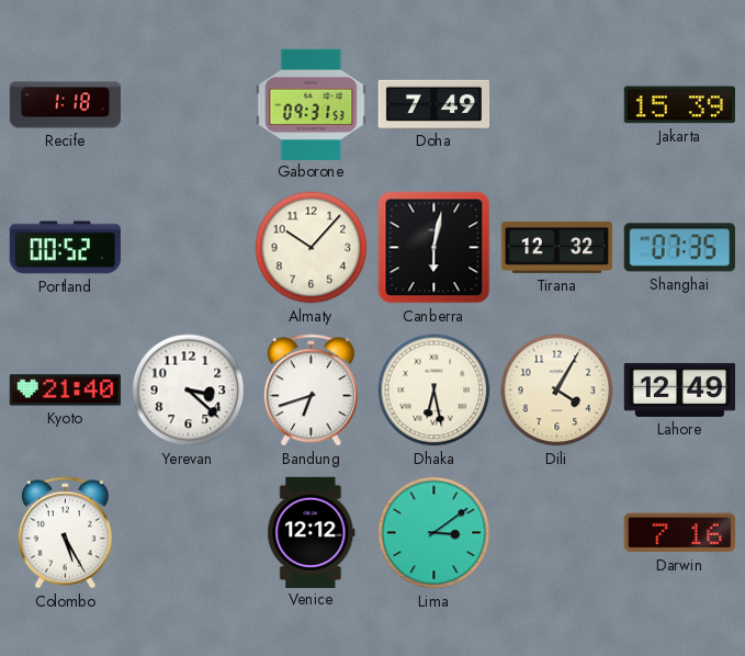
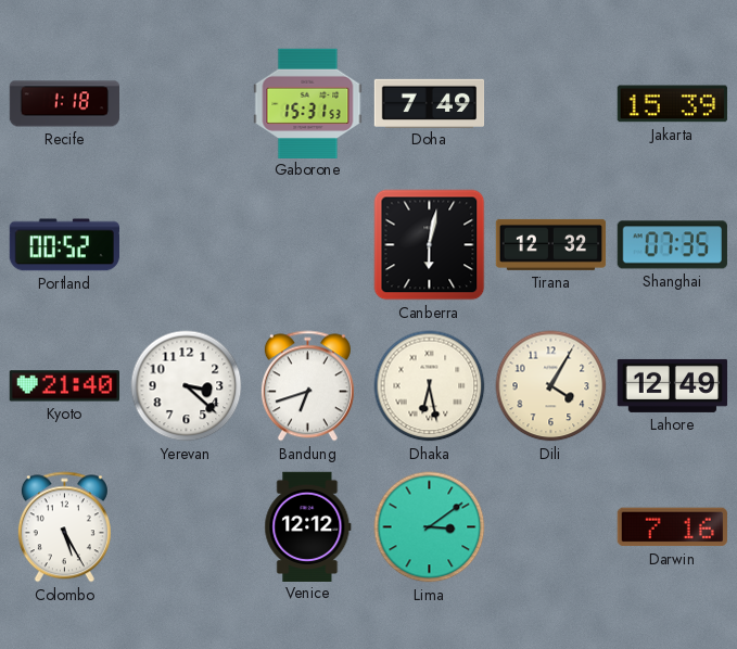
Gaborone: 09:31 -> 15:31
Almaty: 10:07 -> none
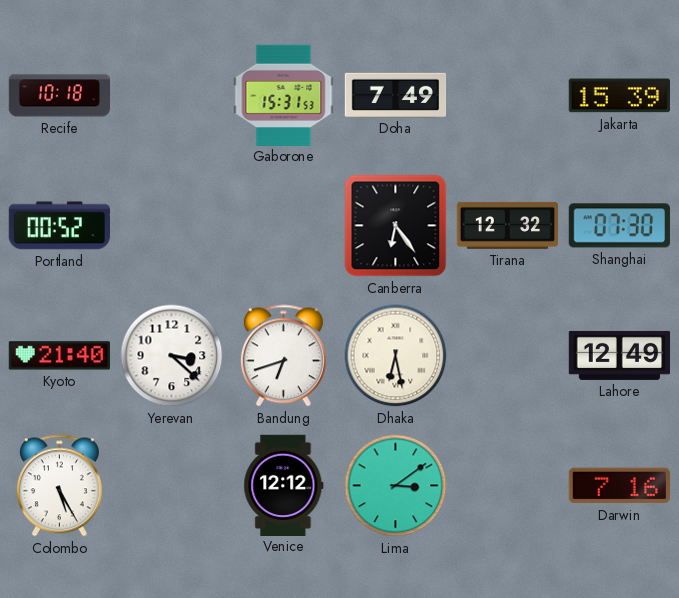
Recife: 1:18 -> 10:18
Canberra: 6:02 -> 6:24
Shanghai: 07:35 -> 07:30
Dili: 4:05 -> none
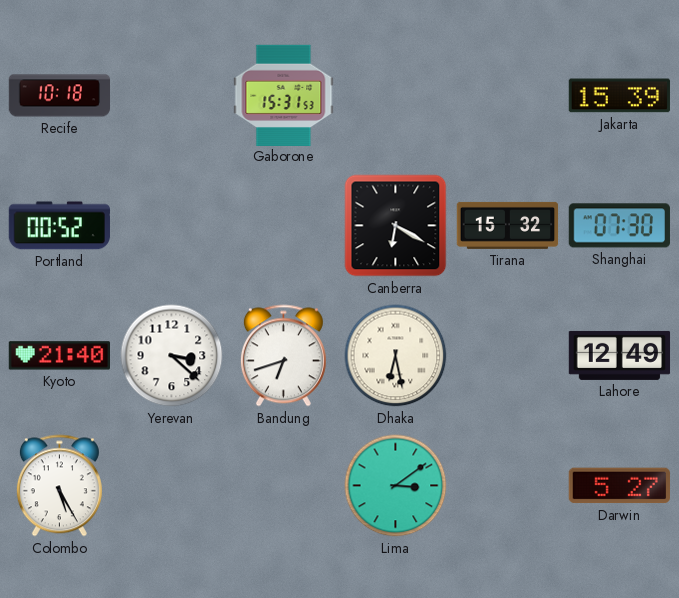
Doha: 7:49 -> none
Canberra: 6:24 -> 6:20
Tirana: 12:32 -> 15:32
Venice: 12:12 -> none
Darwin: 7:16 -> 5:27
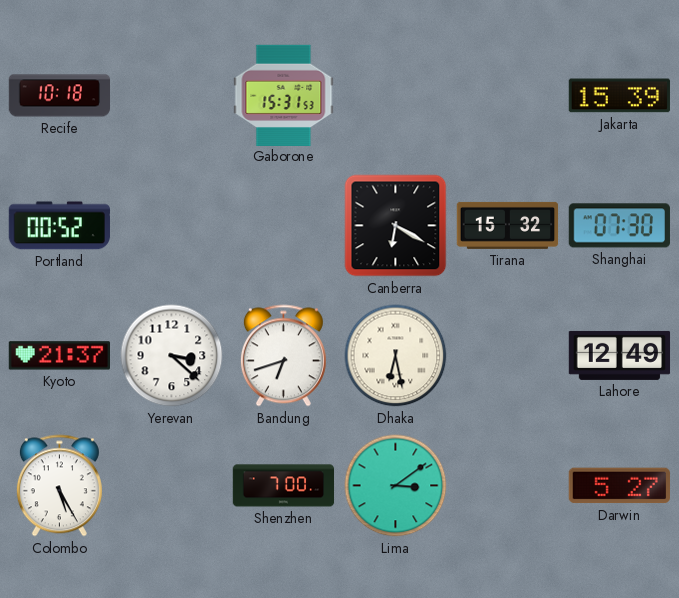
Kyoto: 21:40 -> 21:37
Shenzhen: none -> 7:00
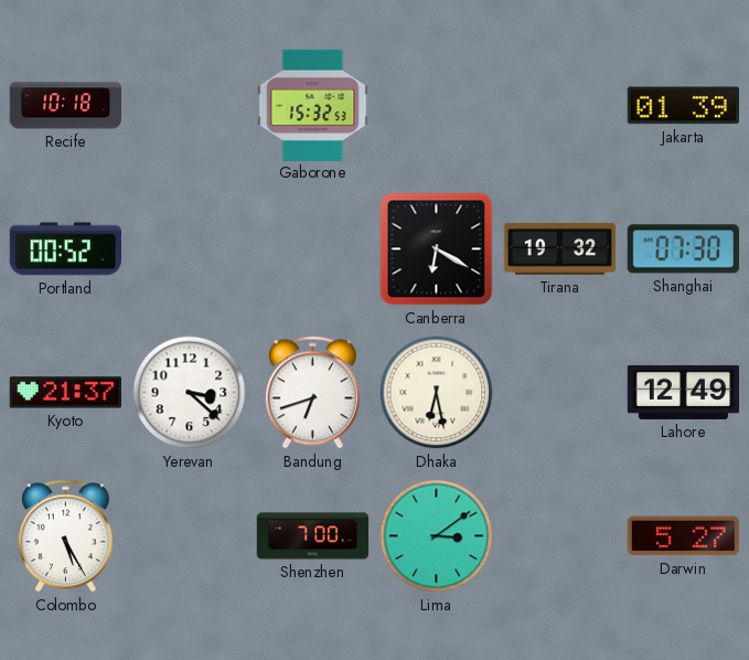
Gaborone: 15:31 -> 15:32
Jakarta: 15:39 -> 01:39
Tirana: 15:32 -> 19:32
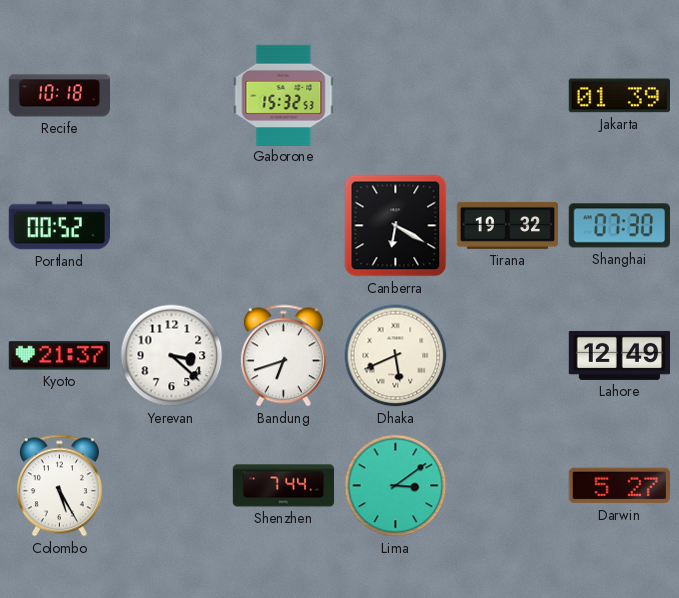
Dhaka: 6:28 -> 5:41
Shenzhen: 7:00 -> 7:44
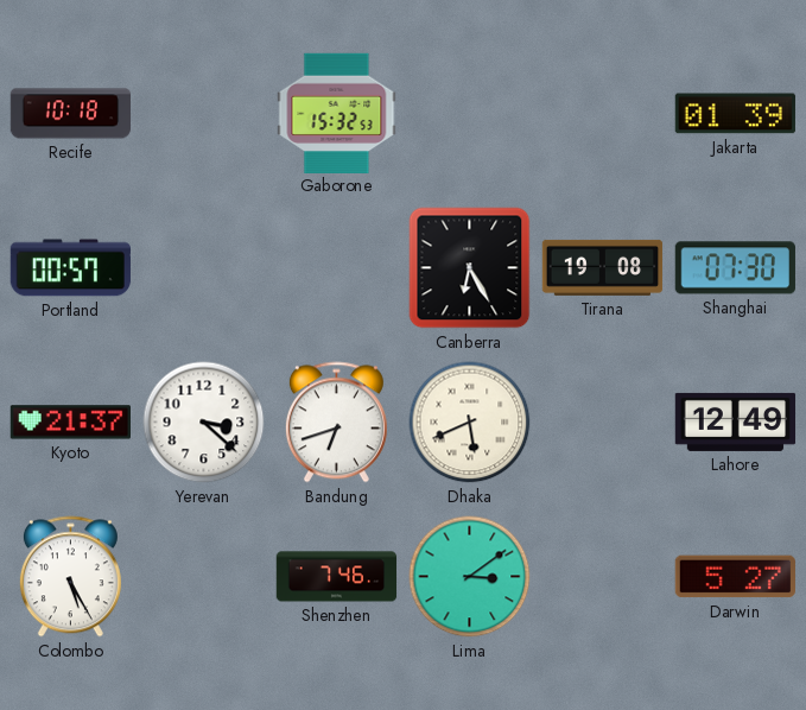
Portland: 00:52 -> 00:57
Canberra: 6:20 -> 6:25
Tirana: 19:32 -> 19:08
Shenzhen: 7:44 -> 7:46
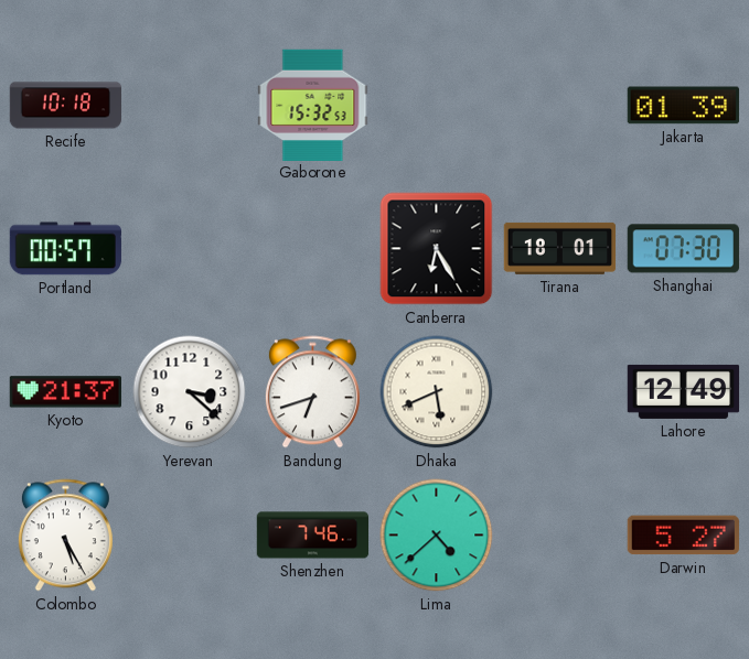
Tirana: 19:08 -> 18:01
Lima: 3:09 -> 4:38
